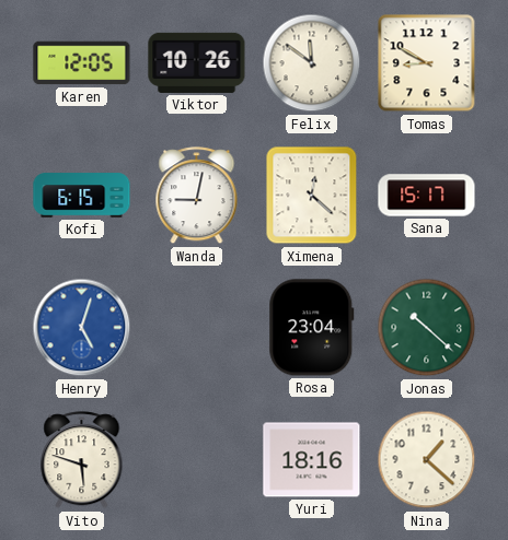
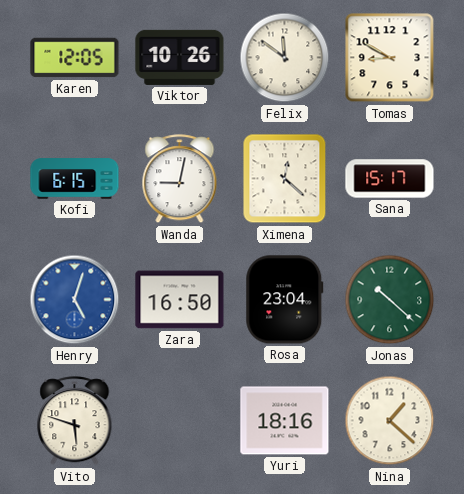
Zara: none -> 16:50
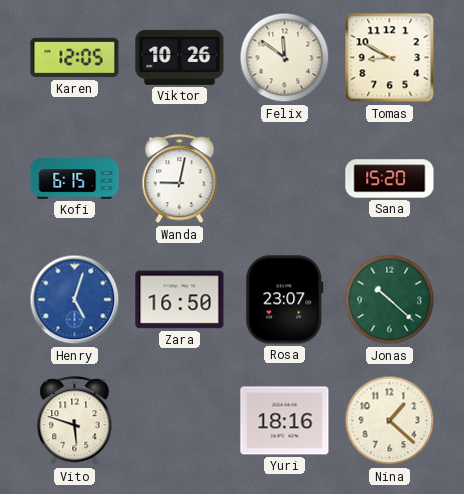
Ximena: 12:22 -> none
Sana: 15:17 -> 15:20
Rosa: 23:04 -> 23:07
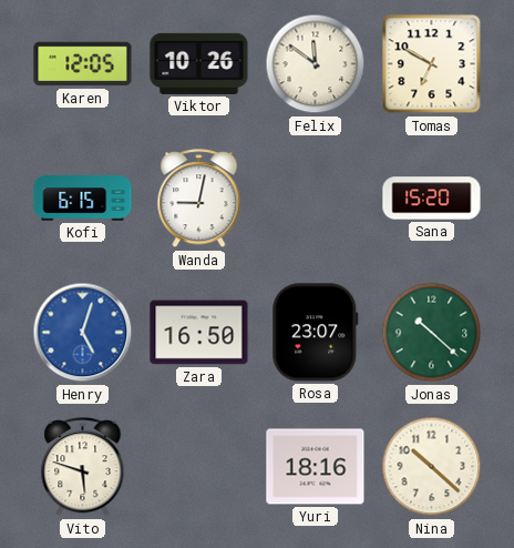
Tomas: 8:50 -> 6:50
Nina: 1:22 -> 10:22
